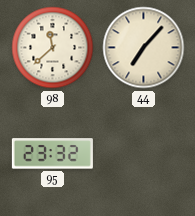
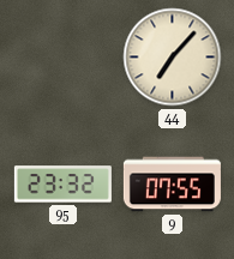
98: 11:38 -> none
9: none -> 07:55
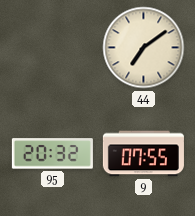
44: 7:07 -> 7:09
95: 23:32 -> 20:32
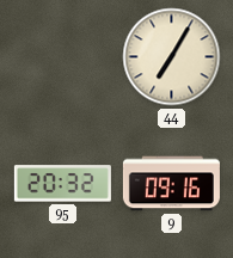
44: 7:09 -> 7:05
9: 07:55 -> 09:16
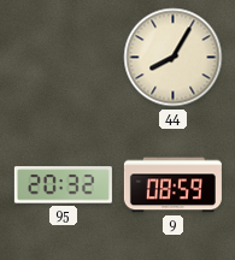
44: 7:05 -> 8:05
9: 09:16 -> 08:59
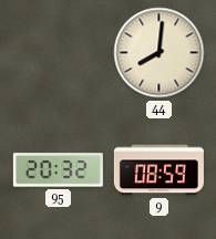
44: 8:05 -> 8:01
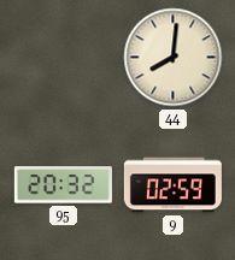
9: 08:59 -> 02:59
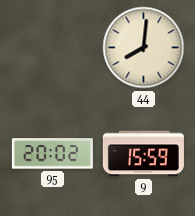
95: 20:32 -> 20:02
9: 02:59 -> 15:59
